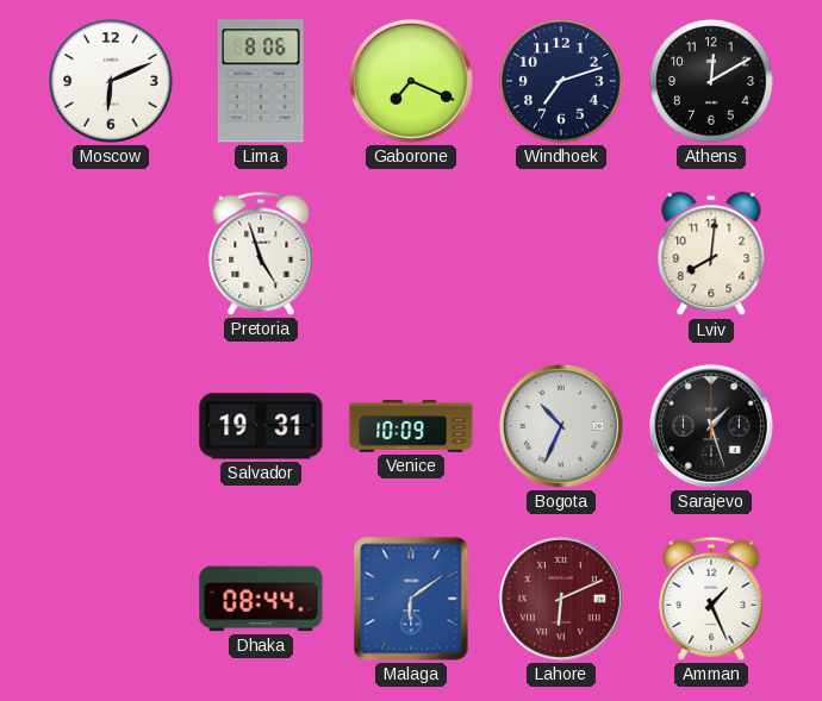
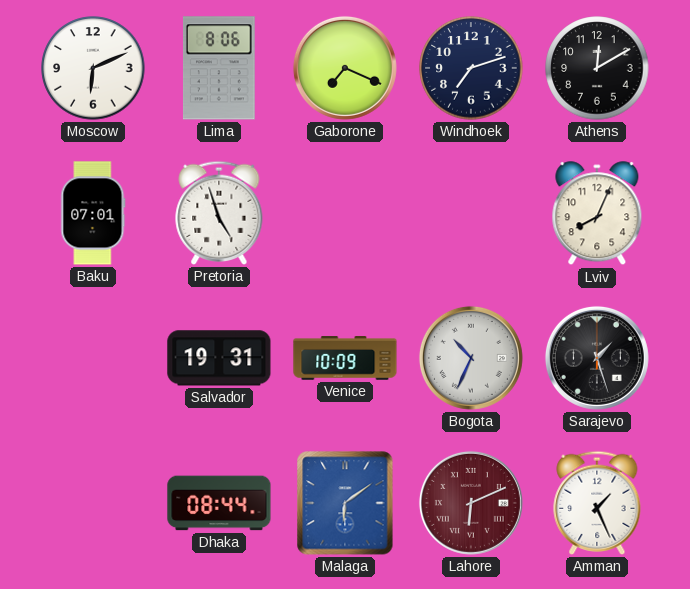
Baku: none -> 07:01
Lviv: 8:01 -> 8:04
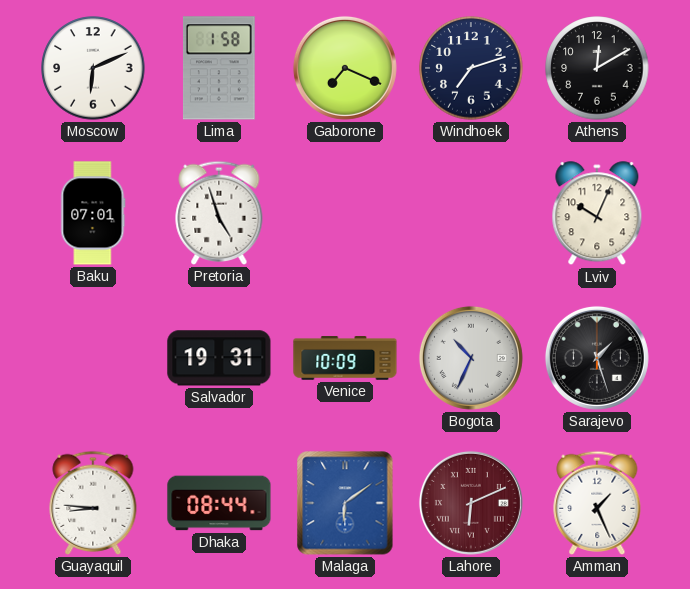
Lima: 8:06 -> 1:58
Lviv: 8:04 -> 10:04
Guayaquil: none -> 8:46
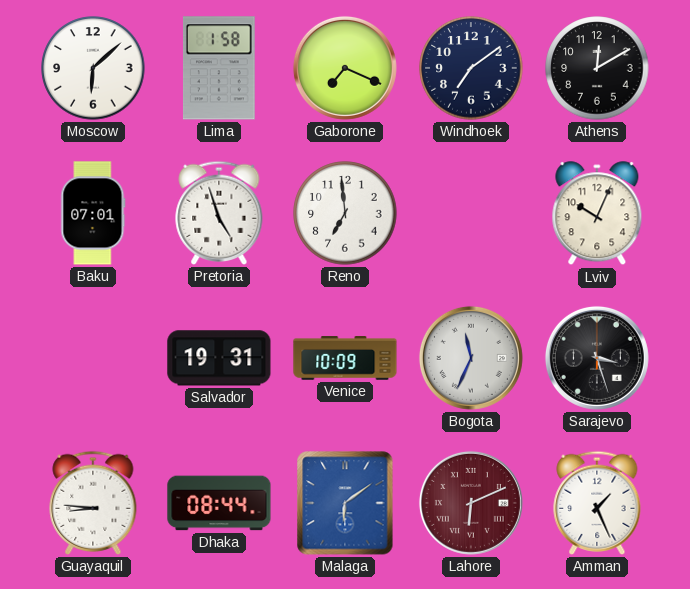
Moscow: 6:11 -> 6:08
Windhoek: 7:12 -> 7:09
Reno: none -> 6:59
Bogota: 10:34 -> 11:34
Sarajevo: 1:27 -> 3:27
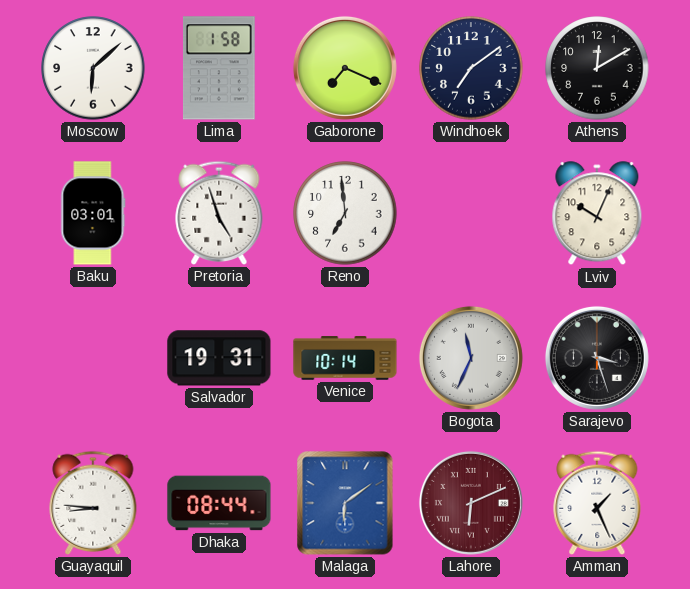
Baku: 07:01 -> 03:01
Venice: 10:09 -> 10:14
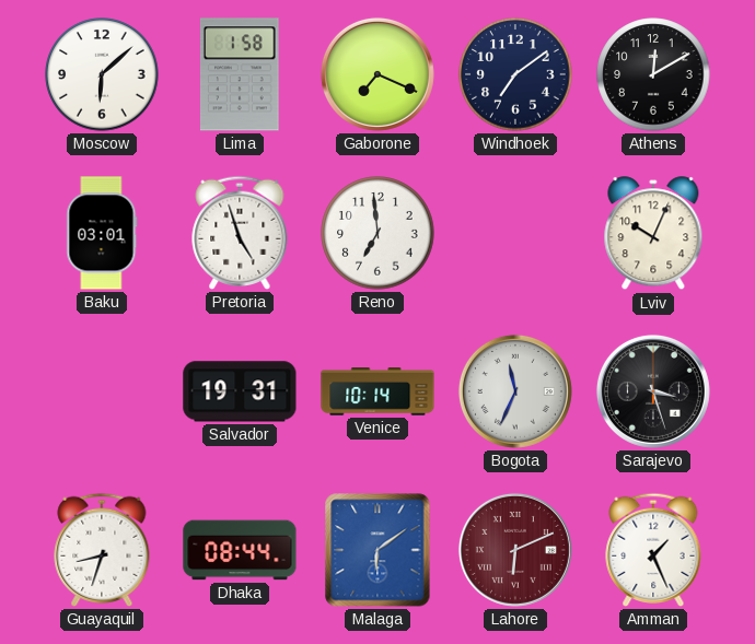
Guayaquil: 8:46 -> 8:33
